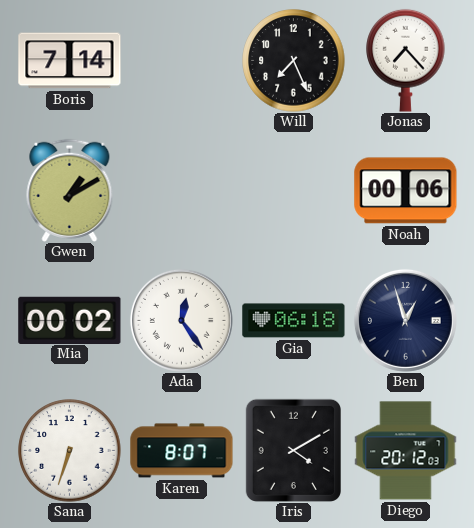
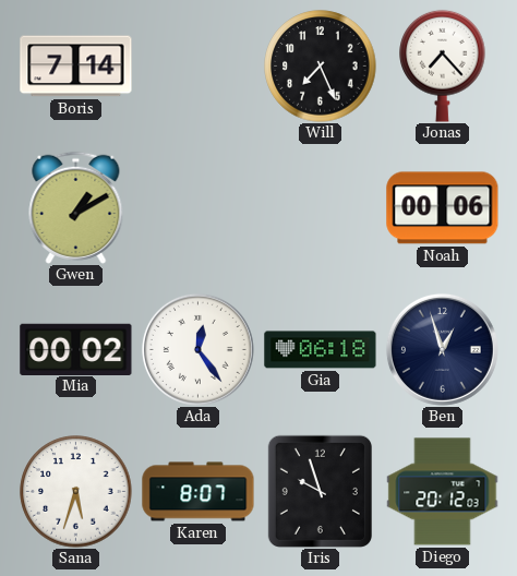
Sana: 6:33 -> 5:33
Iris: 4:10 -> 9:57
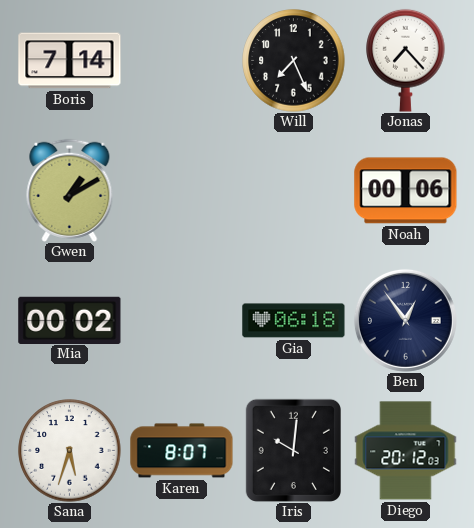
Ada: 12:24 -> none
Ben: 12:57 -> 12:54
Iris: 9:57 -> 10:01
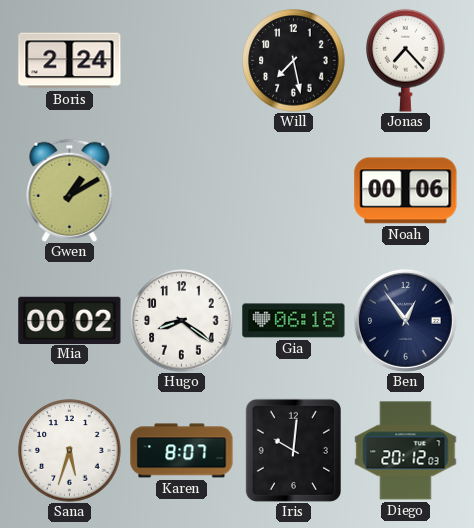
Boris: 7:14 -> 2:24
Will: 7:26 -> 7:28
Hugo: none -> 8:21
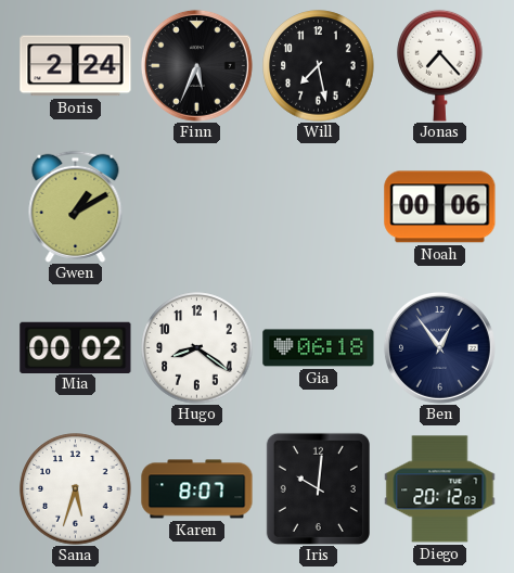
Finn: none -> 5:34
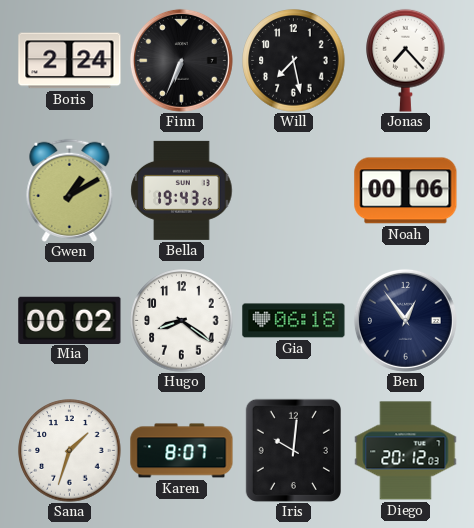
Finn: 5:34 -> 6:34
Bella: none -> 19:43
Sana: 5:33 -> 1:33
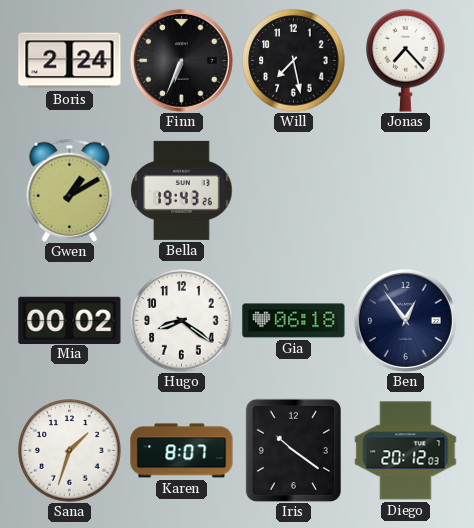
Noah: 00:06 -> none
Iris: 10:01 -> 10:21
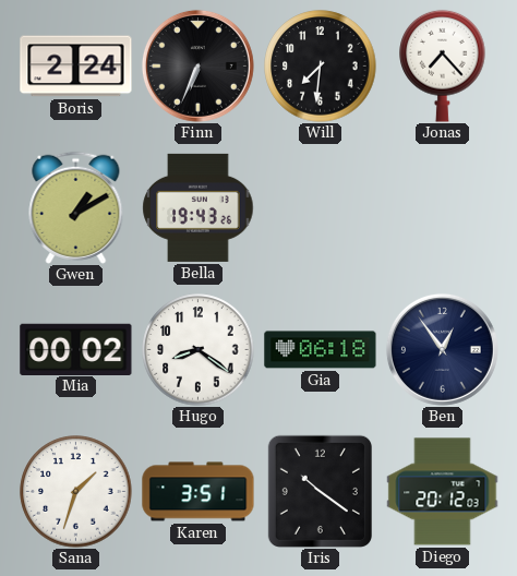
Will: 7:28 -> 7:31
Karen: 8:07 -> 3:51
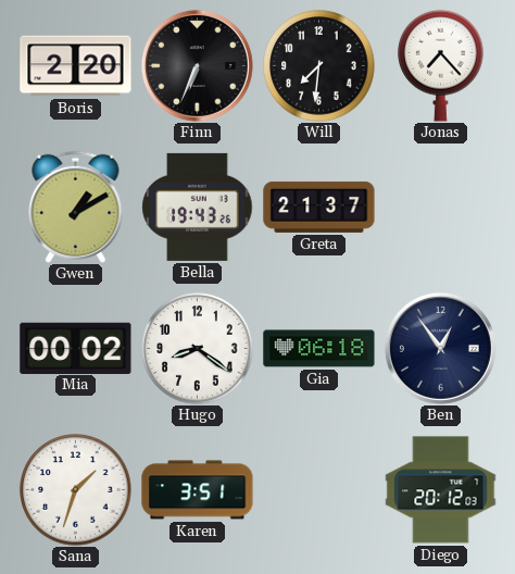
Boris: 2:24 -> 2:20
Greta: none -> 21:37
Iris: 10:21 -> none
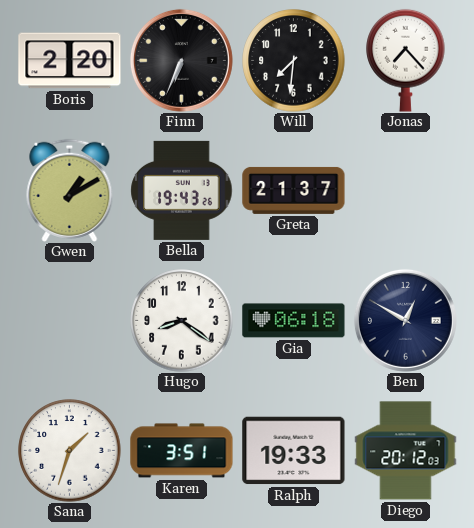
Mia: 00:02 -> none
Ben: 12:54 -> 12:50
Ralph: none -> 19:33
